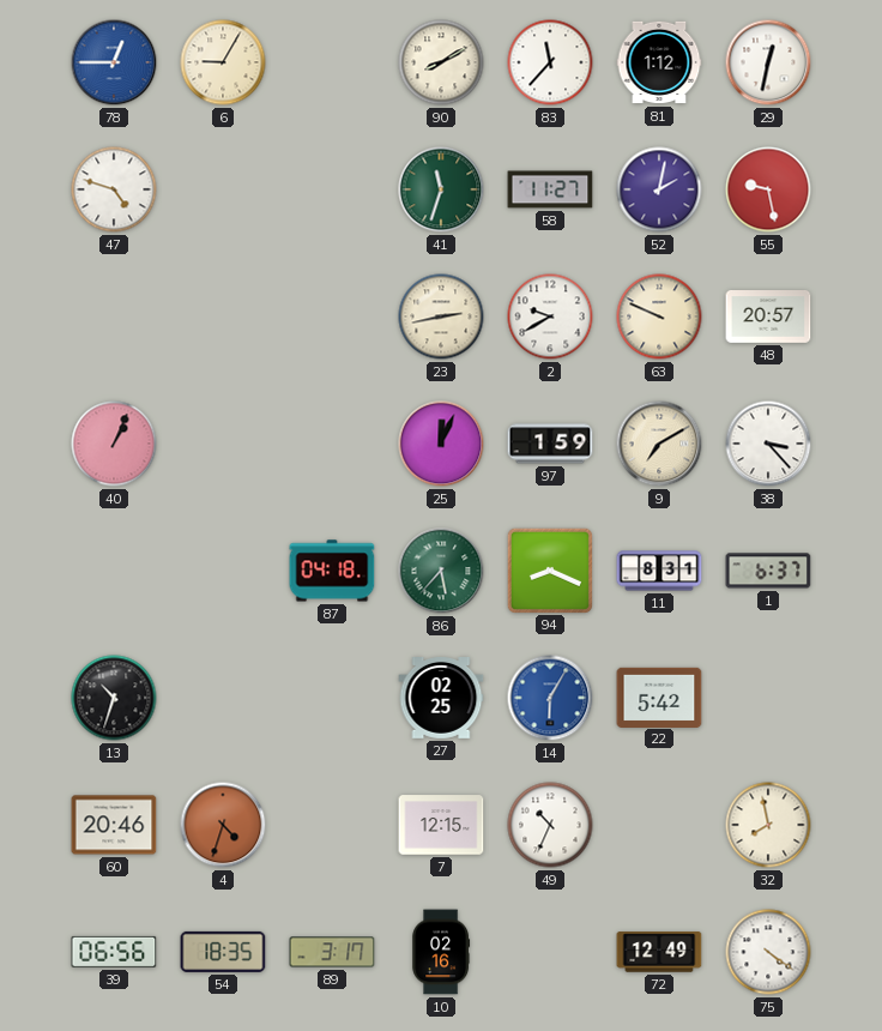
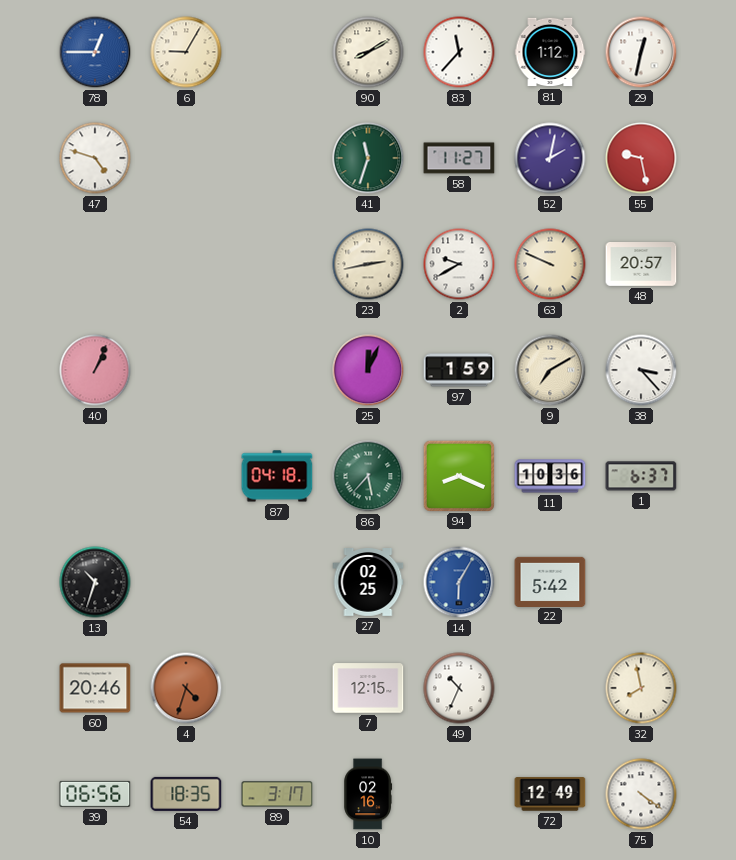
11: 8:31 -> 10:36
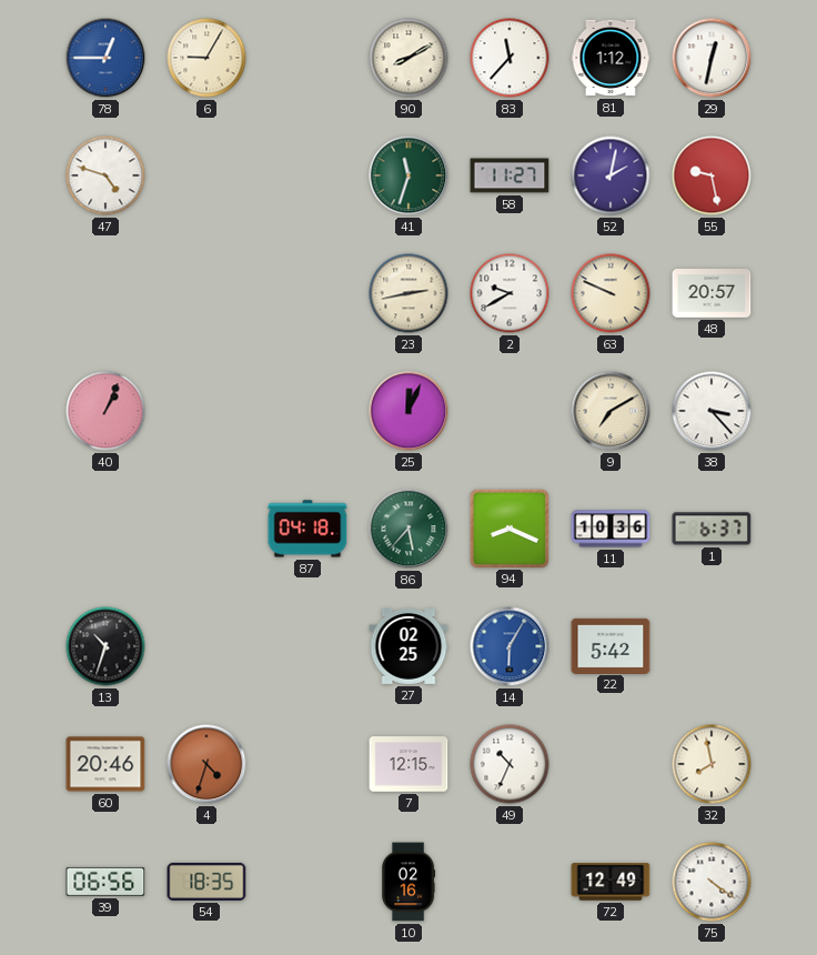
97: 1:59 -> none
89: 3:17 -> none
